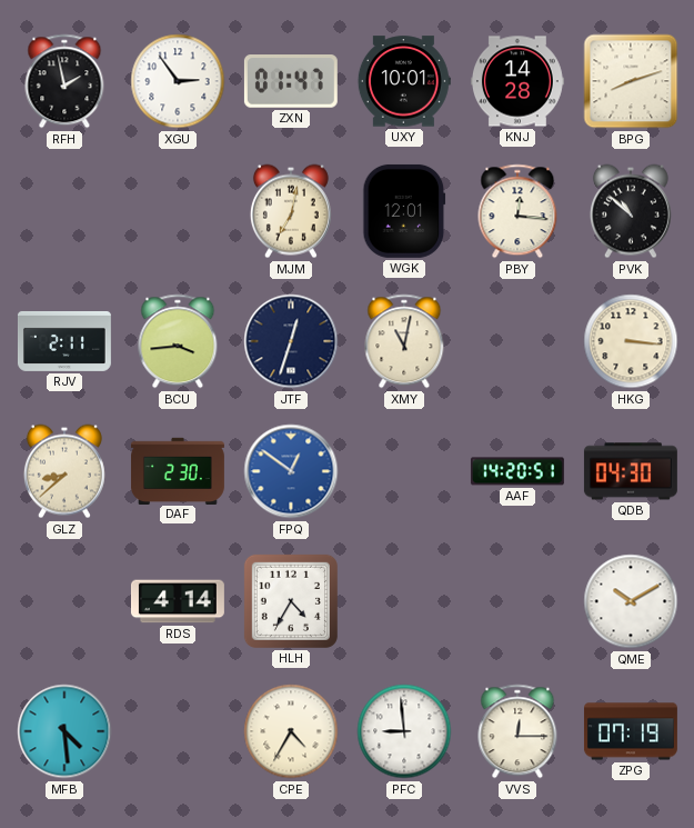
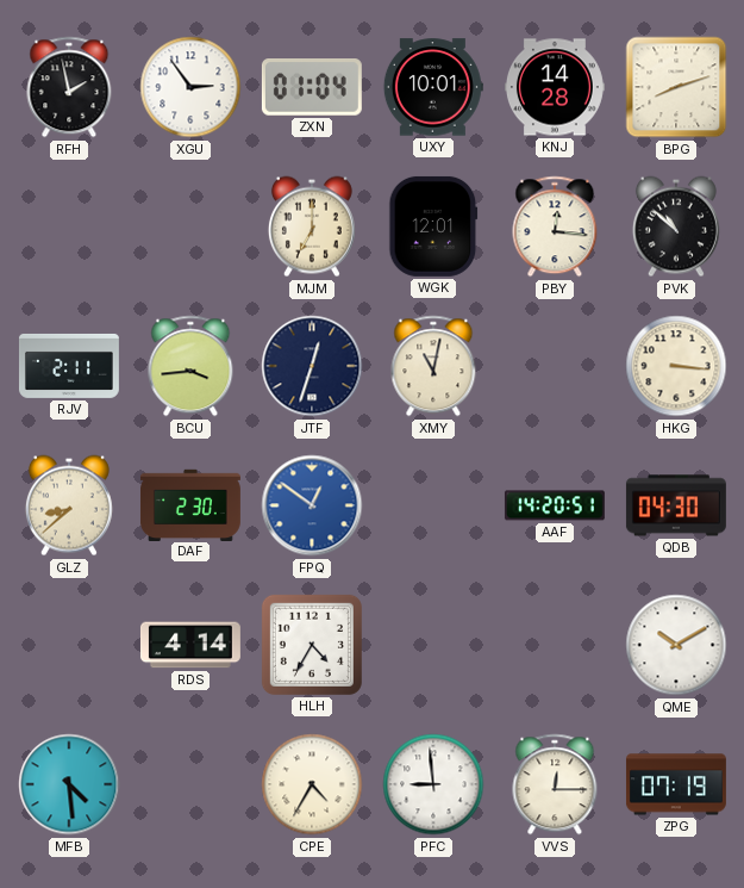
ZXN: 01:47 -> 01:04
MJM: 7:02 -> 7:00
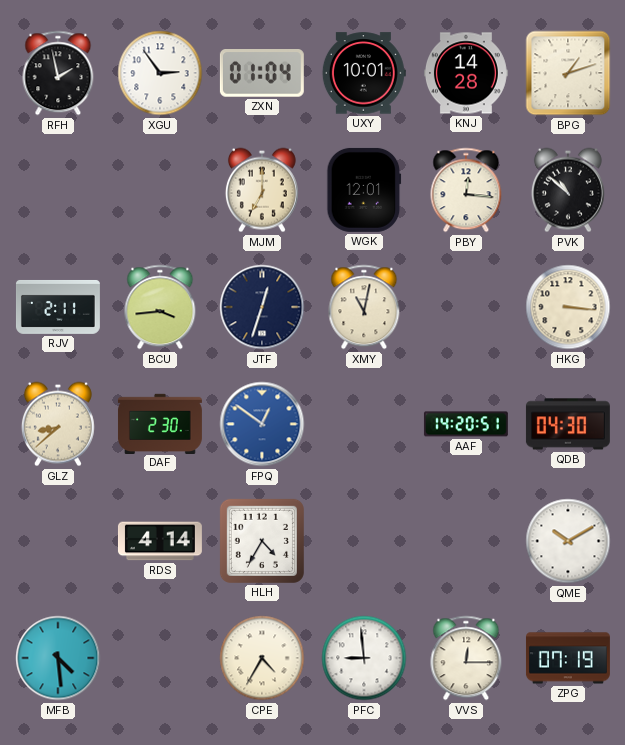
BPG: 8:12 -> 1:12
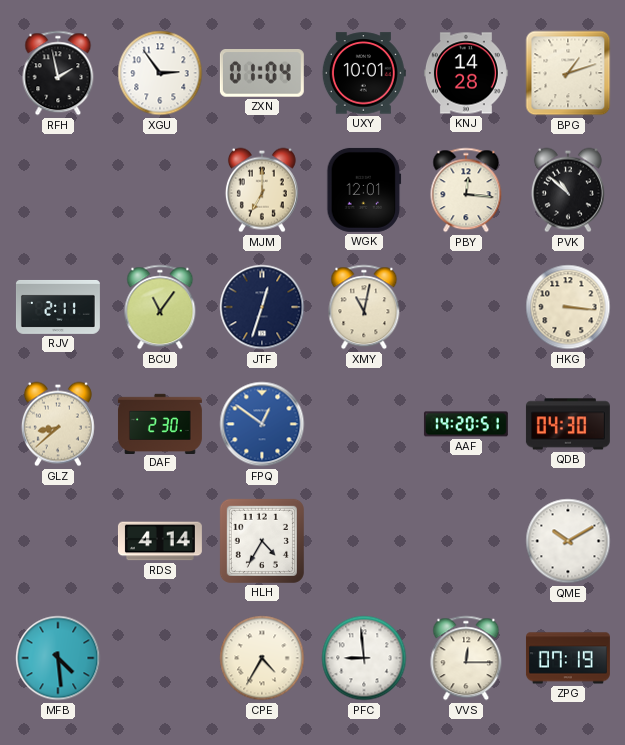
BCU: 3:44 -> 11:06
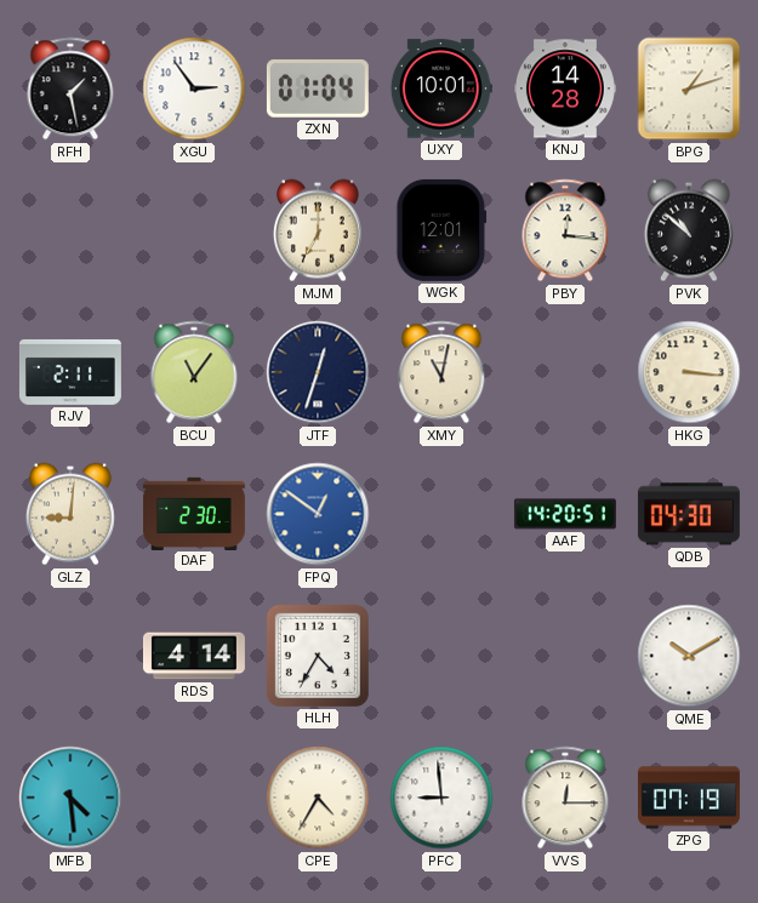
RFH: 1:58 -> 1:28
GLZ: 8:38 -> 9:01
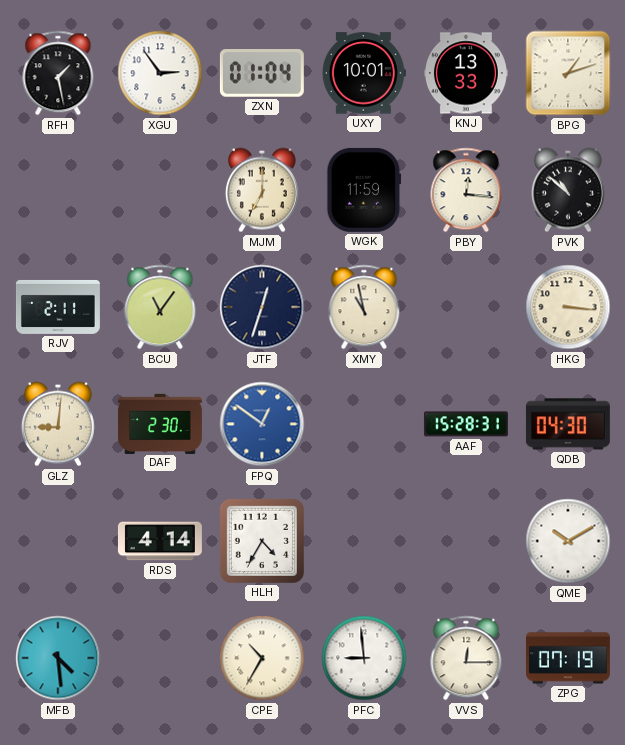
KNJ: 14:28 -> 13:33
WGK: 12:01 -> 11:59
XMY: 11:02 -> 10:58
AAF: 14:20 -> 15:28
CPE: 4:35 -> 10:35
